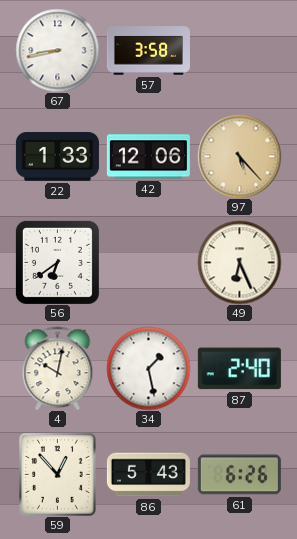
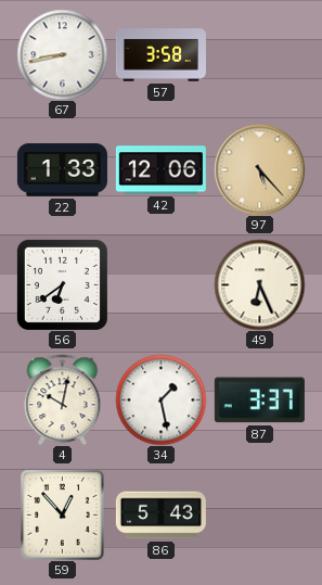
87: 2:40 -> 3:37
61: 6:26 -> none
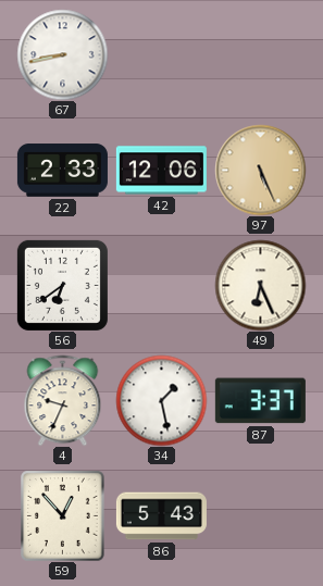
57: 3:58 -> none
22: 1:33 -> 2:33
97: 5:23 -> 5:26
4: 10:02 -> 9:34
